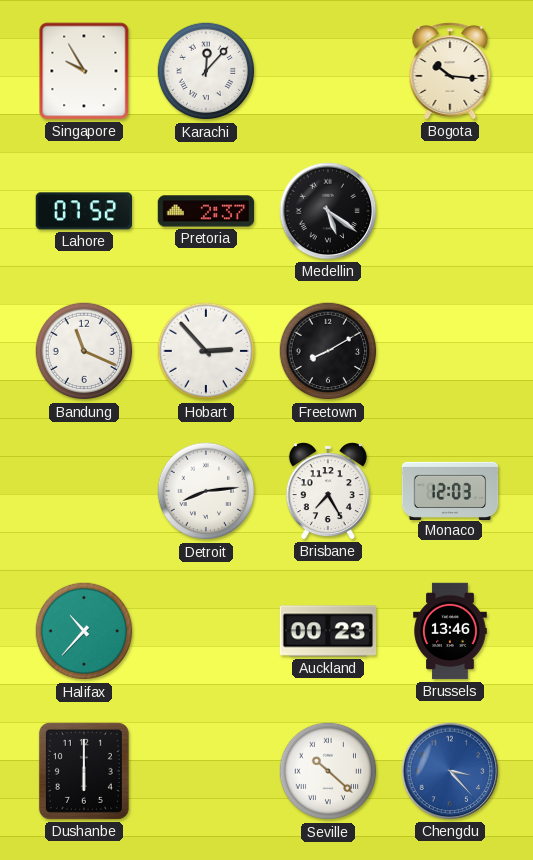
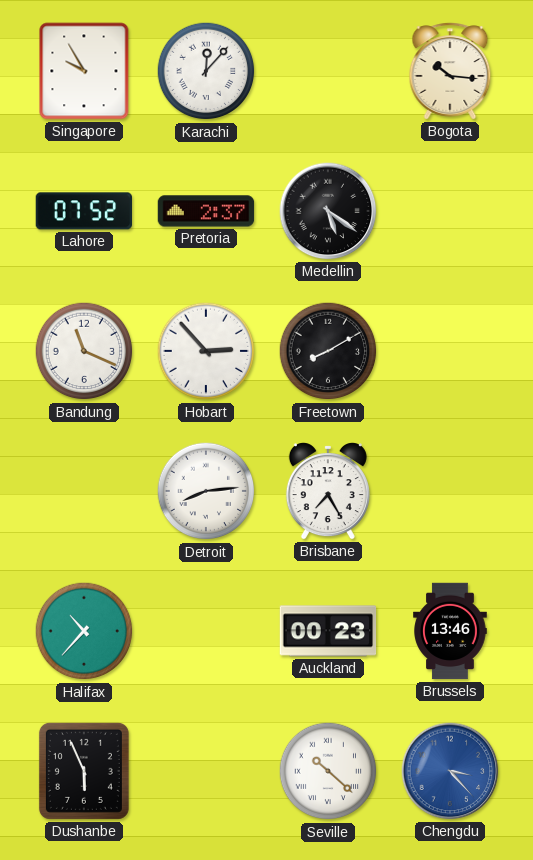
Monaco: 12:03 -> none
Dushanbe: 6:00 -> 5:56
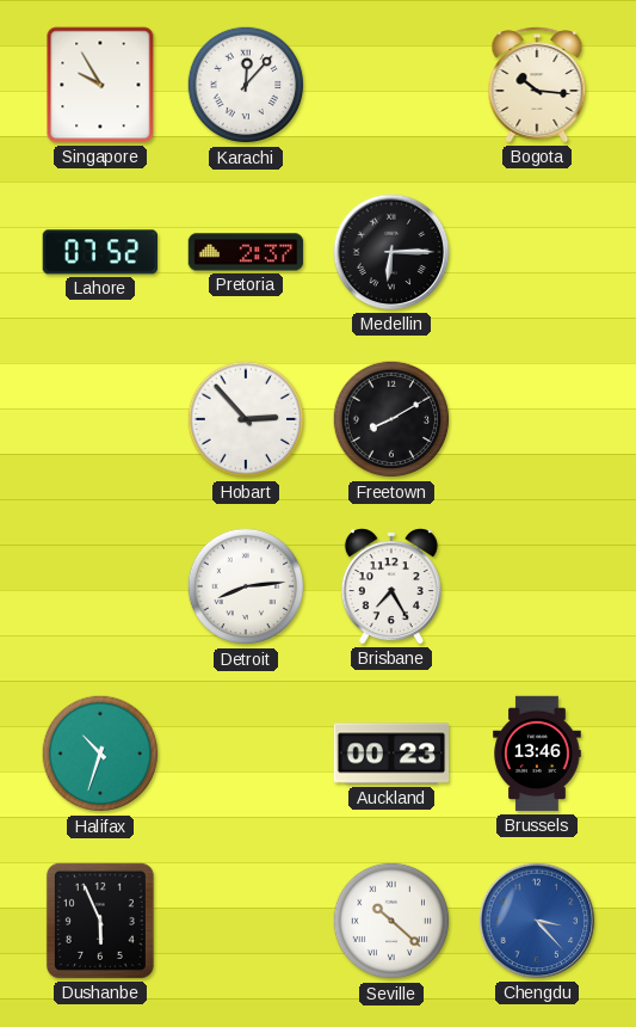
Medellin: 5:21 -> 6:15
Bandung: 11:19 -> none
Halifax: 10:37 -> 10:33
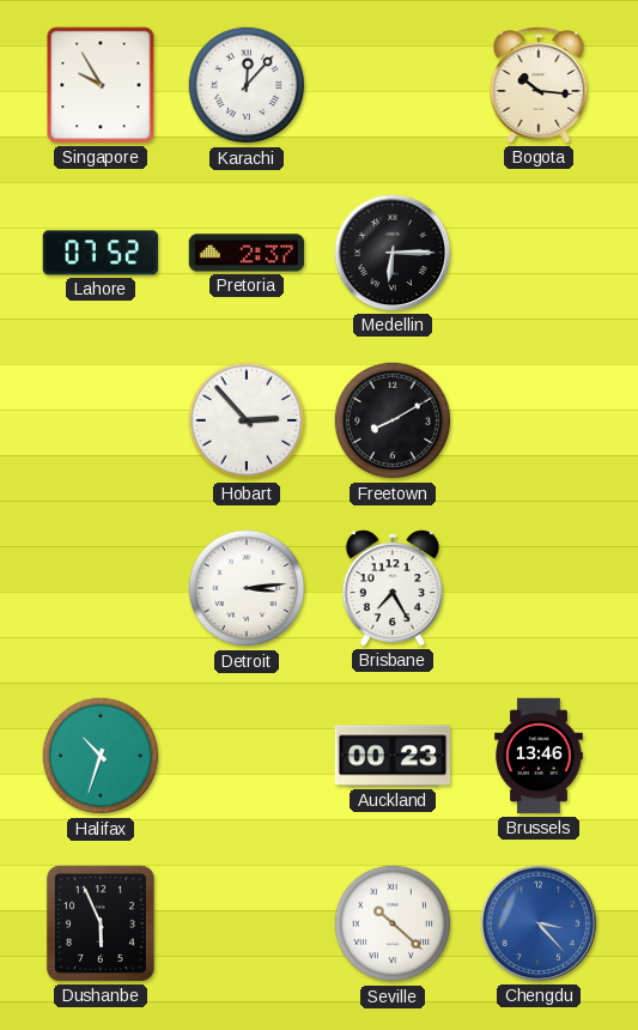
Detroit: 8:14 -> 3:14
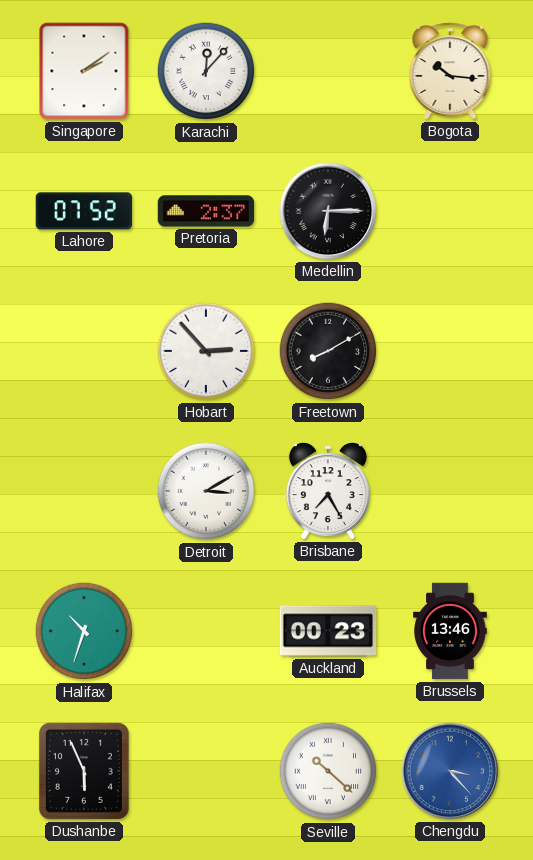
Singapore: 9:55 -> 2:09
Detroit: 3:14 -> 3:10
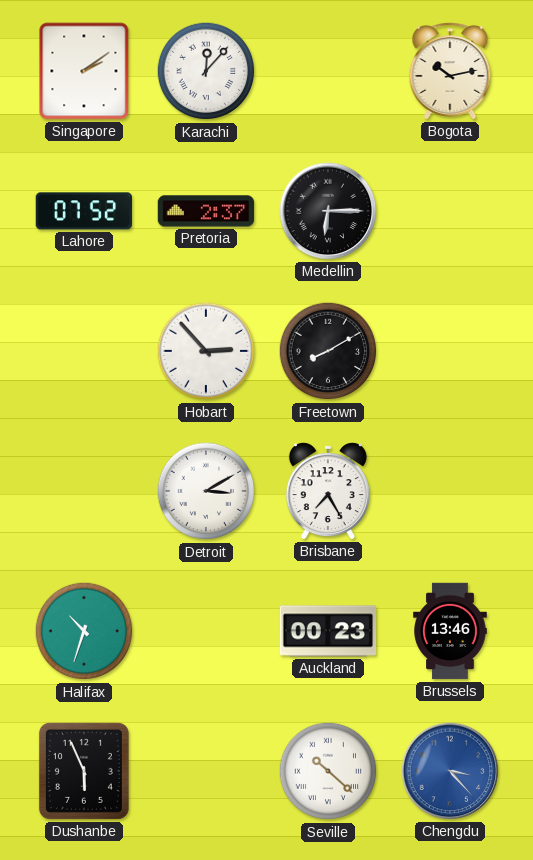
Bogota: 10:16 -> 10:13
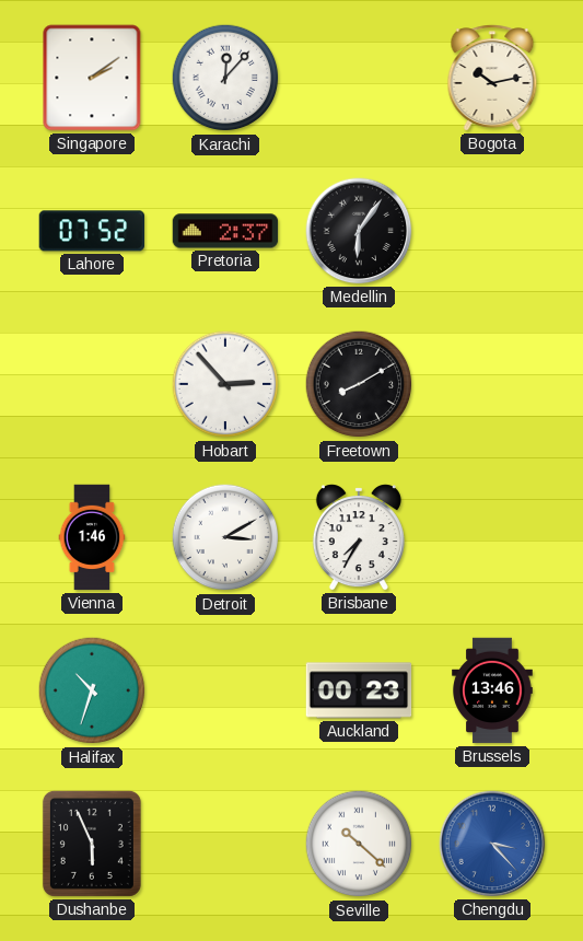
Medellin: 6:15 -> 6:06
Vienna: none -> 1:46
Brisbane: 7:25 -> 7:35
